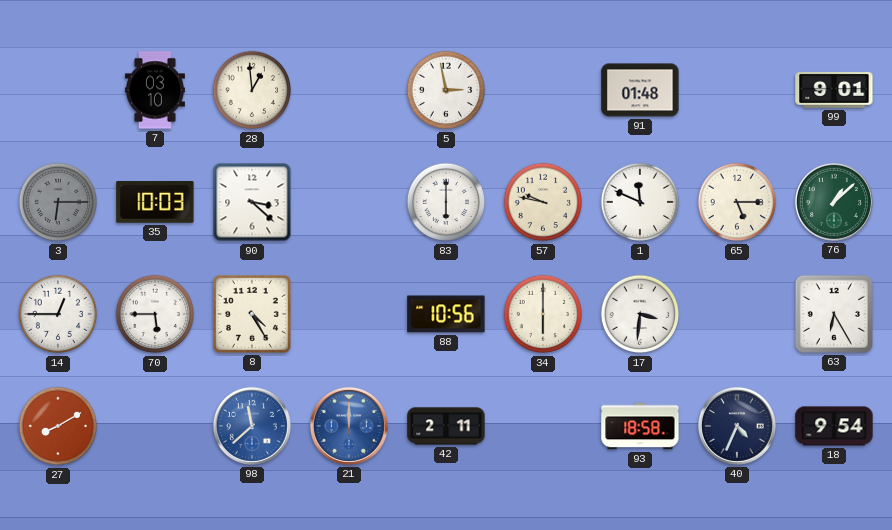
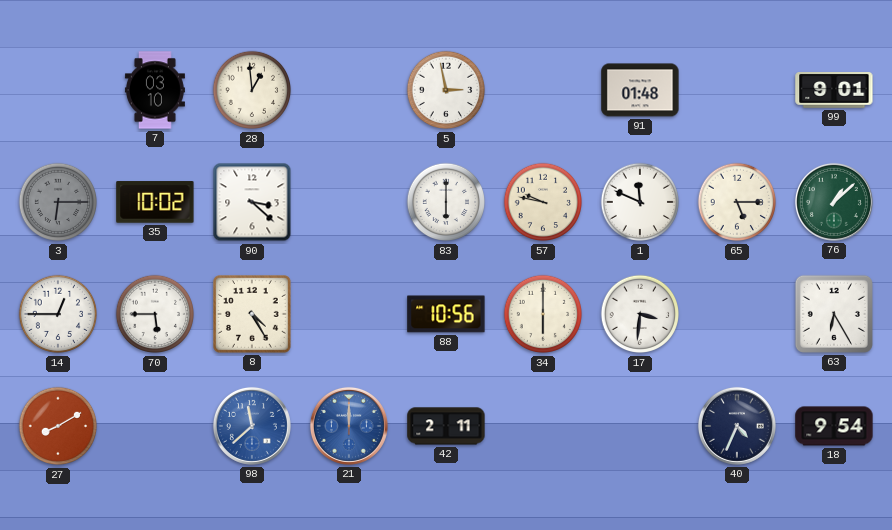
35: 10:03 -> 10:02
93: 18:58 -> none
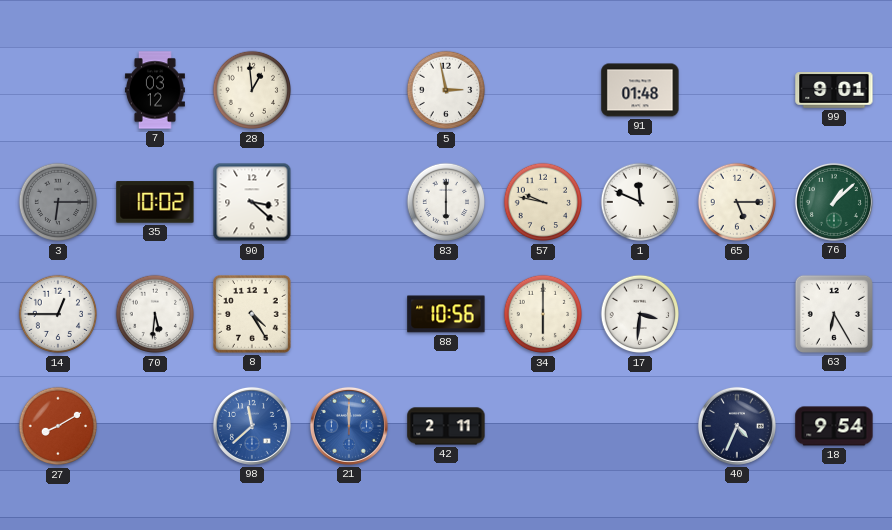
7: 03:10 -> 03:12
70: 5:45 -> 5:31
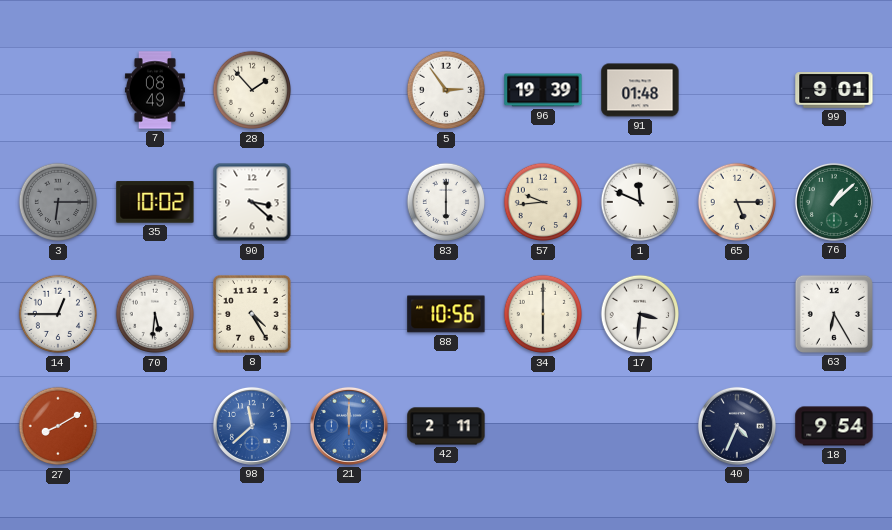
7: 03:12 -> 08:49
28: 12:59 -> 1:53
5: 2:58 -> 2:54
96: none -> 19:39
57: 9:47 -> 9:44
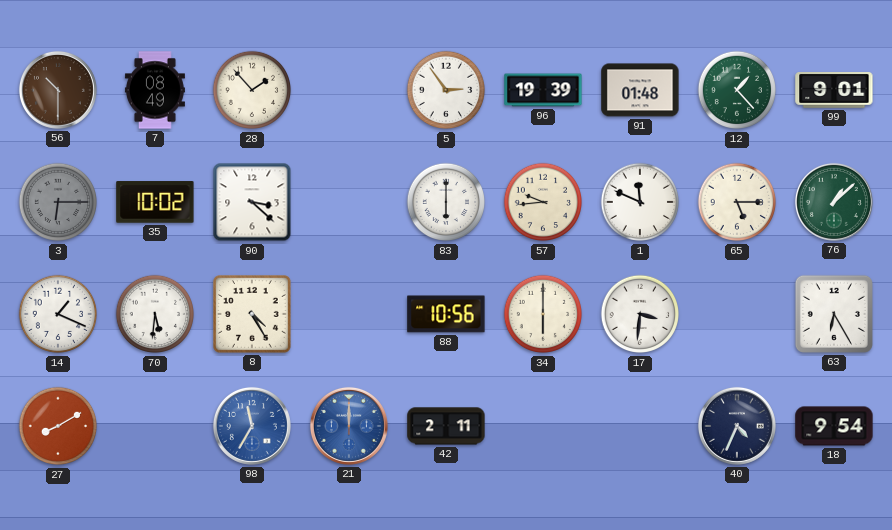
56: none -> 10:30
12: none -> 1:23
14: 12:45 -> 1:19
98: 11:38 -> 11:35
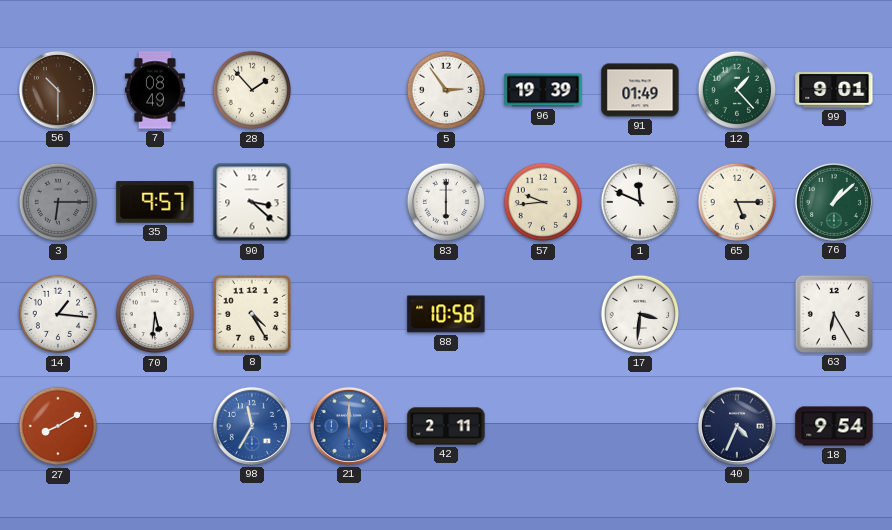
91: 01:48 -> 01:49
35: 10:02 -> 9:57
14: 1:19 -> 1:16
88: 10:56 -> 10:58
34: 6:00 -> none
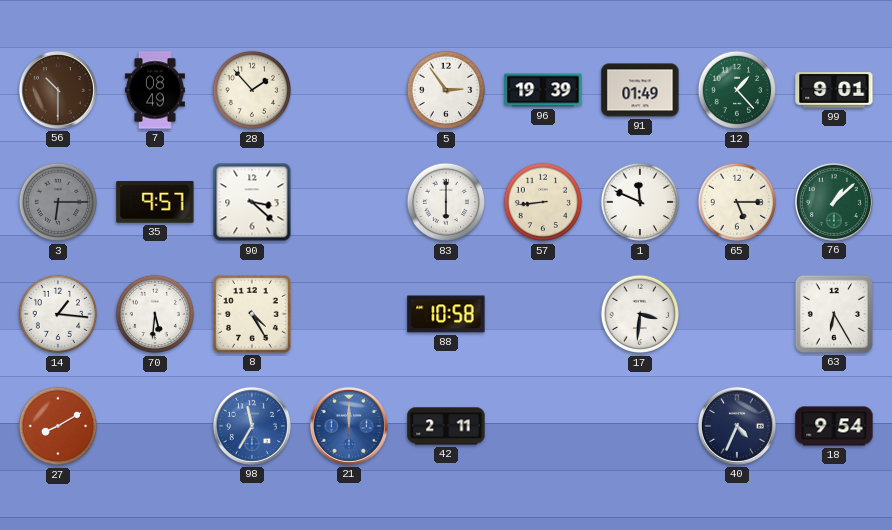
57: 9:44 -> 8:44
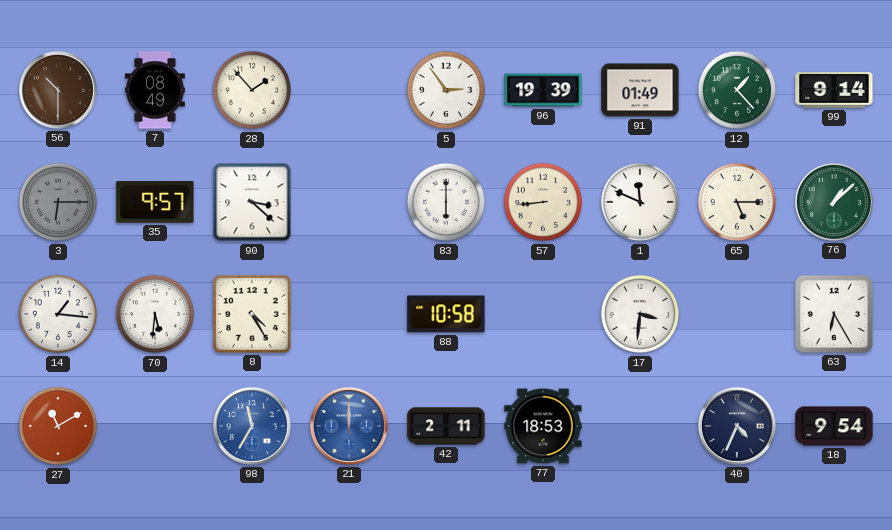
99: 9:01 -> 9:14
27: 8:10 -> 11:10
77: none -> 18:53
